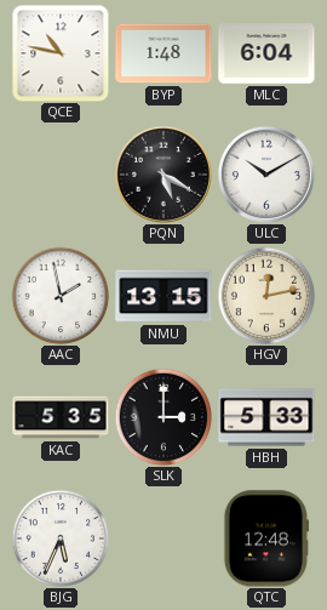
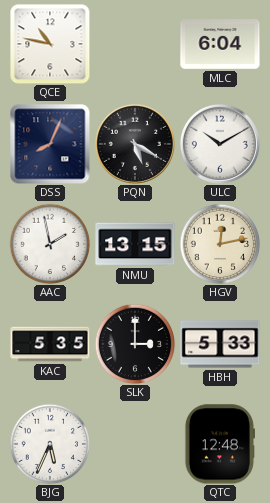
BYP: 1:48 -> none
DSS: none -> 8:04
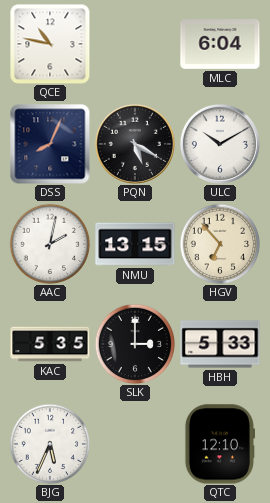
AAC: 1:58 -> 2:02
HGV: 12:13 -> 6:53
QTC: 12:48 -> 12:10
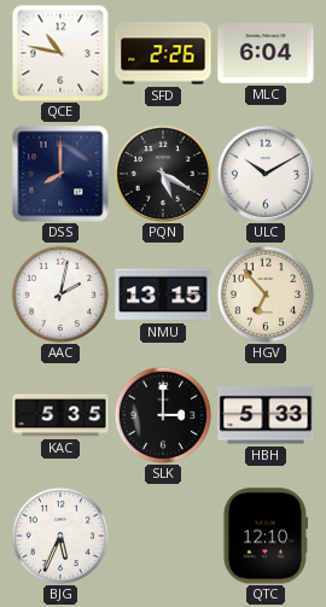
SFD: none -> 2:26
DSS: 8:04 -> 8:00
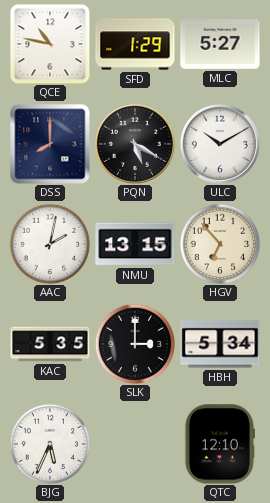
SFD: 2:26 -> 1:29
MLC: 6:04 -> 5:27
HBH: 5:33 -> 5:34
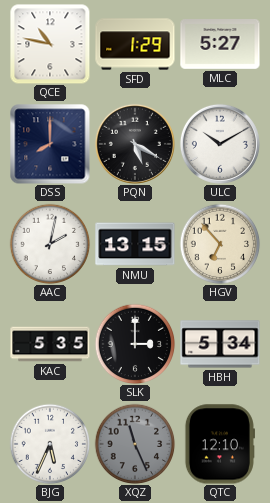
XQZ: none -> 11:26
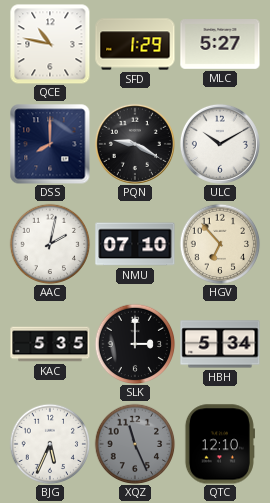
PQN: 5:20 -> 9:20
NMU: 13:15 -> 07:10
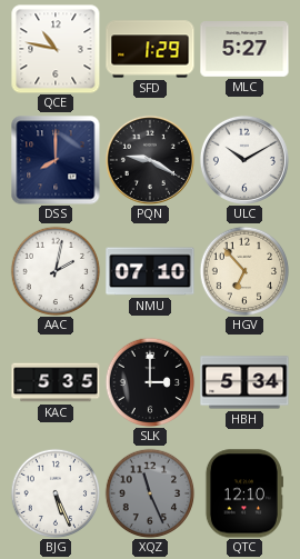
BJG: 5:34 -> 5:26
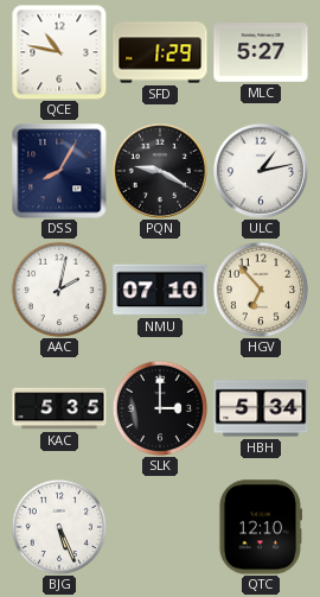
DSS: 8:00 -> 8:05
ULC: 10:10 -> 1:13
XQZ: 11:26 -> none
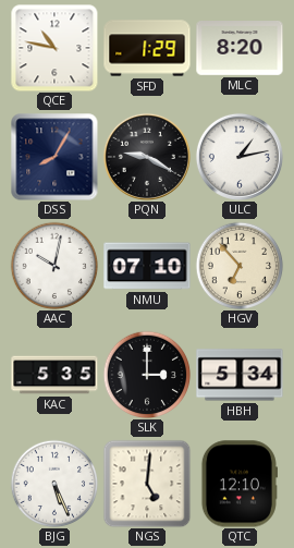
MLC: 5:27 -> 8:20
AAC: 2:02 -> 10:02
NGS: none -> 5:01
